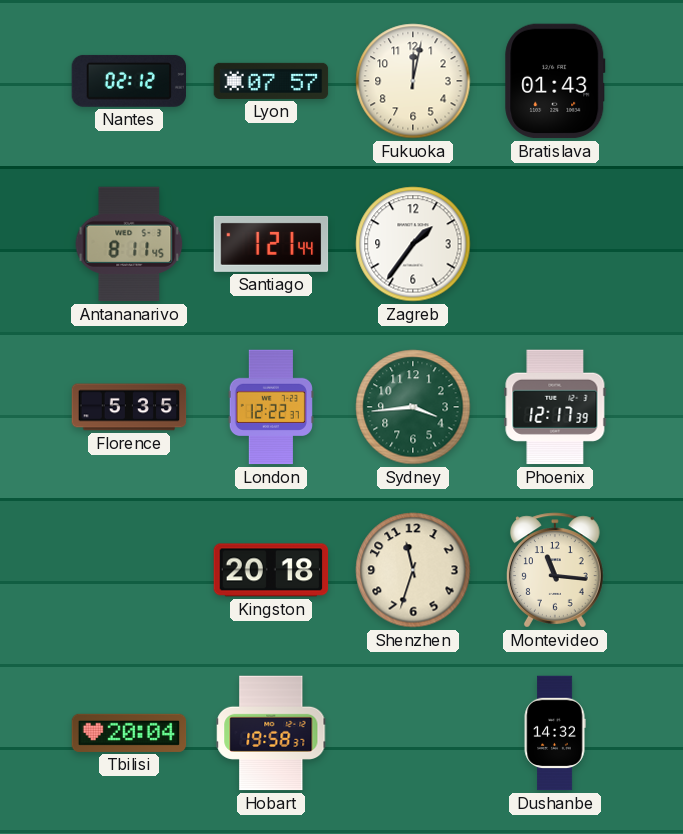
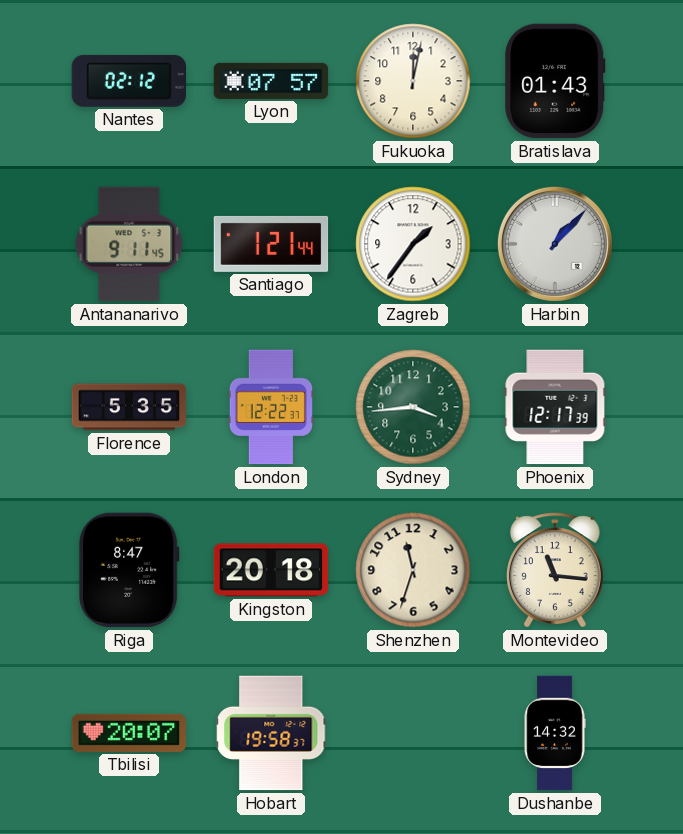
Antananarivo: 8:11 -> 9:11
Harbin: none -> 1:07
Riga: none -> 8:47
Tbilisi: 20:04 -> 20:07
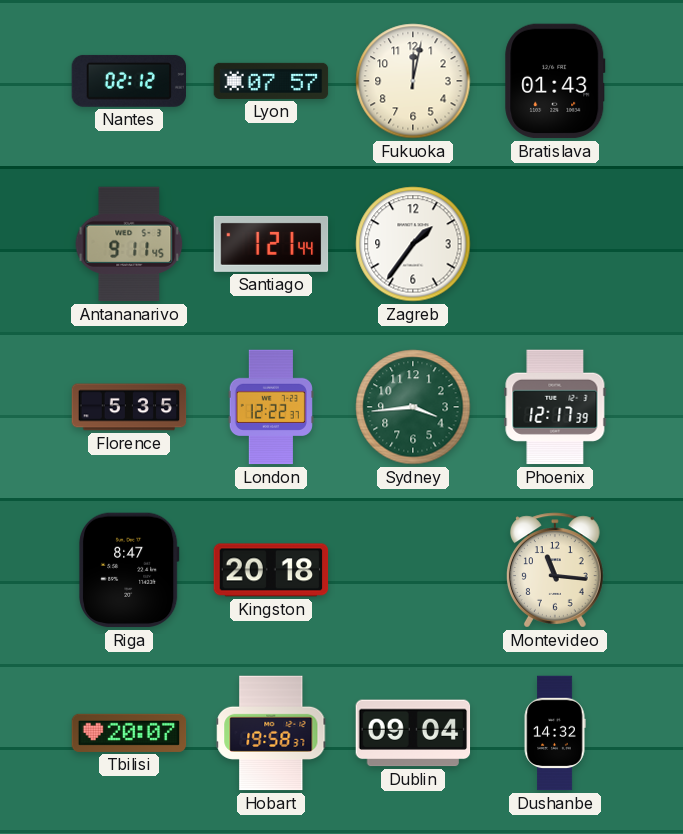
Harbin: 1:07 -> none
Shenzhen: 11:33 -> none
Dublin: none -> 09:04
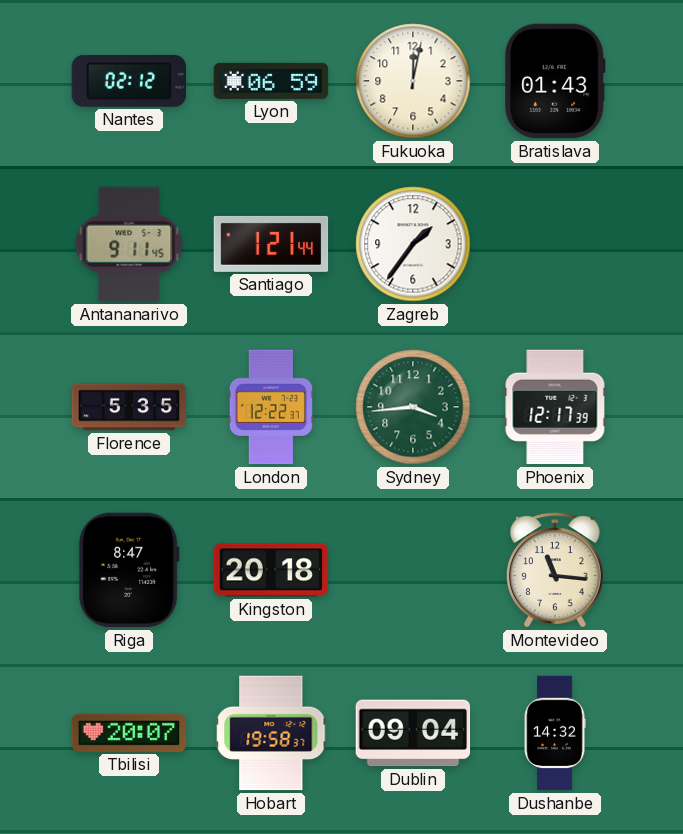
Lyon: 07:57 -> 06:59
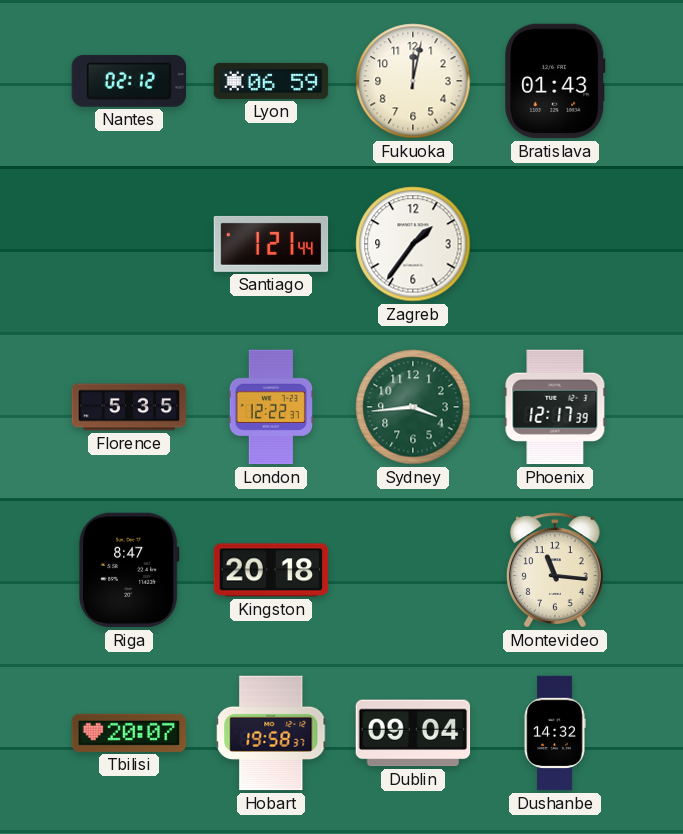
Antananarivo: 9:11 -> none
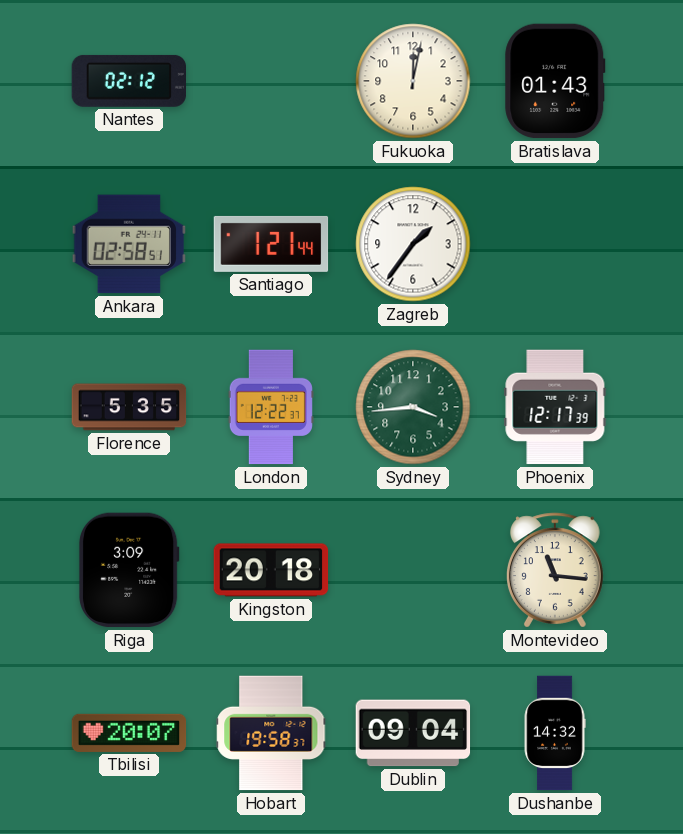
Lyon: 06:59 -> none
Ankara: none -> 02:58
Riga: 8:47 -> 3:09
